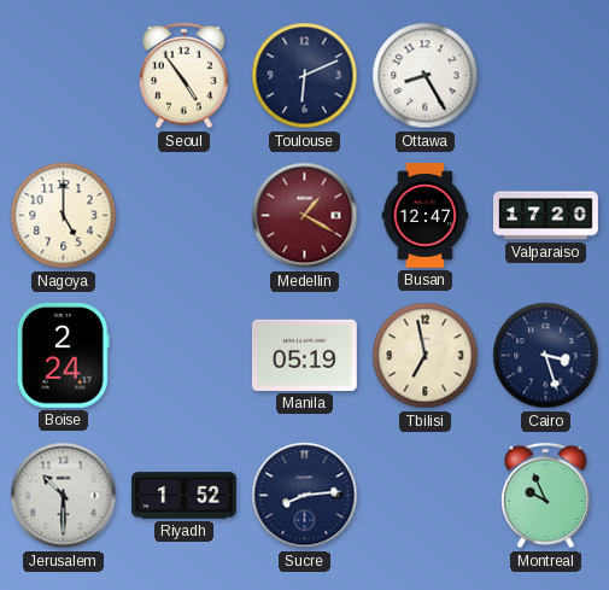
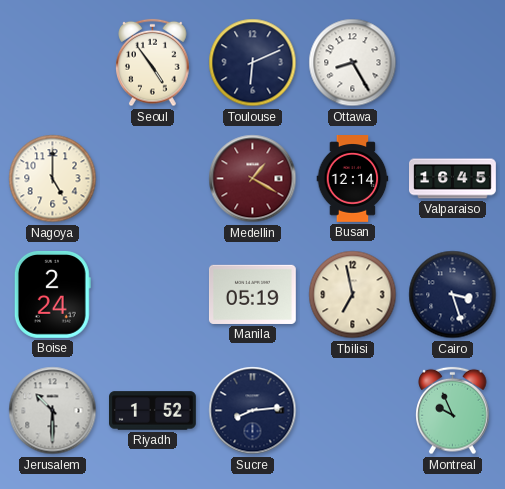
Busan: 12:47 -> 12:14
Valparaiso: 17:20 -> 16:45
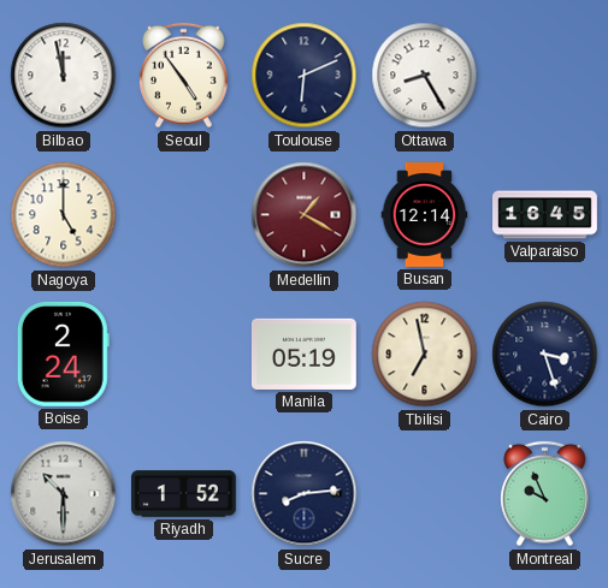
Bilbao: none -> 11:58
